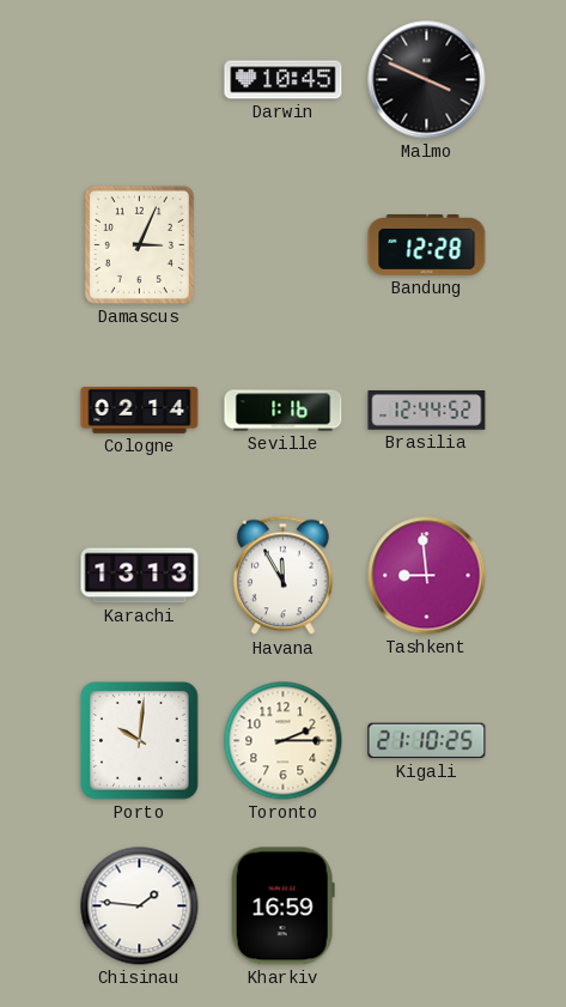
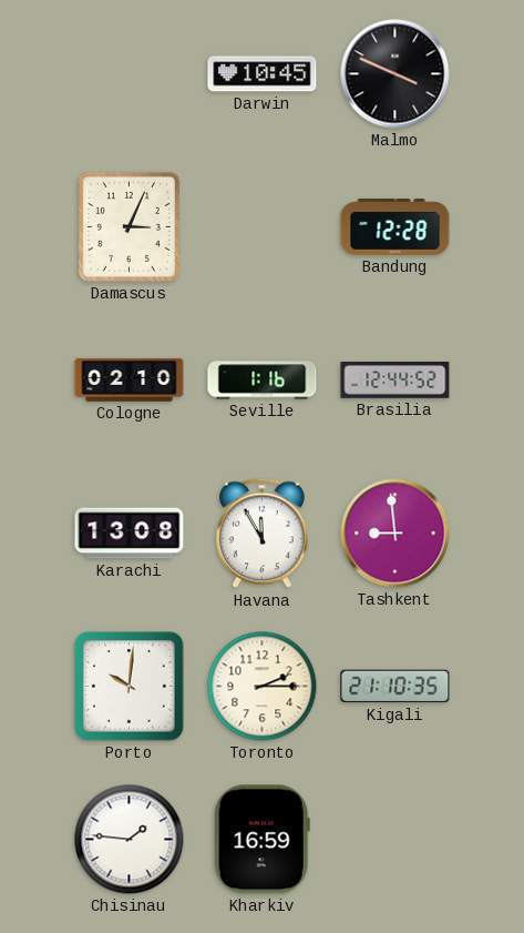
Cologne: 02:14 -> 02:10
Karachi: 13:13 -> 13:08
Kigali: 21:10:25 -> 21:10:35
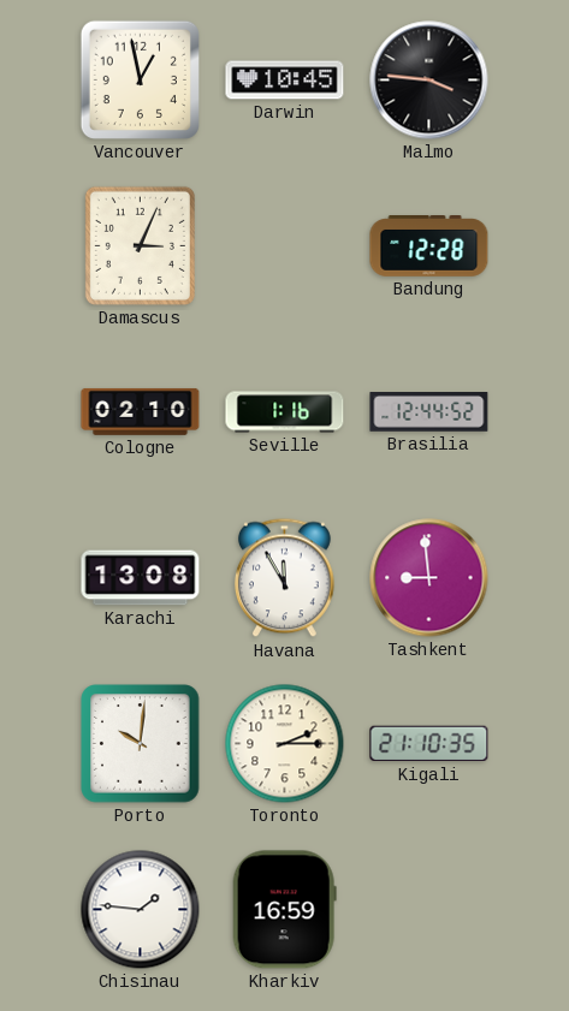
Vancouver: none -> 12:58
Malmo: 3:49 -> 3:46
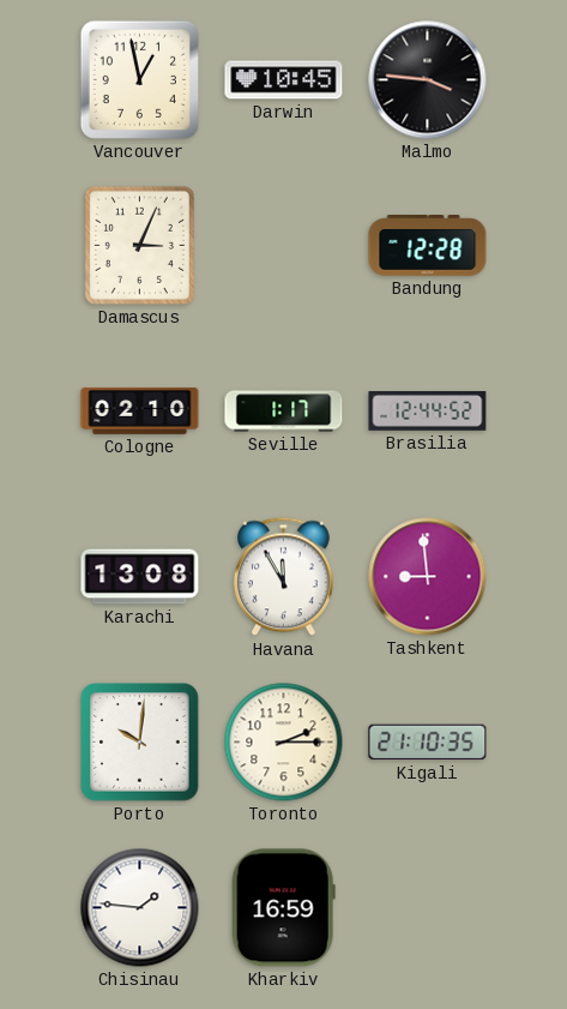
Seville: 1:16 -> 1:17
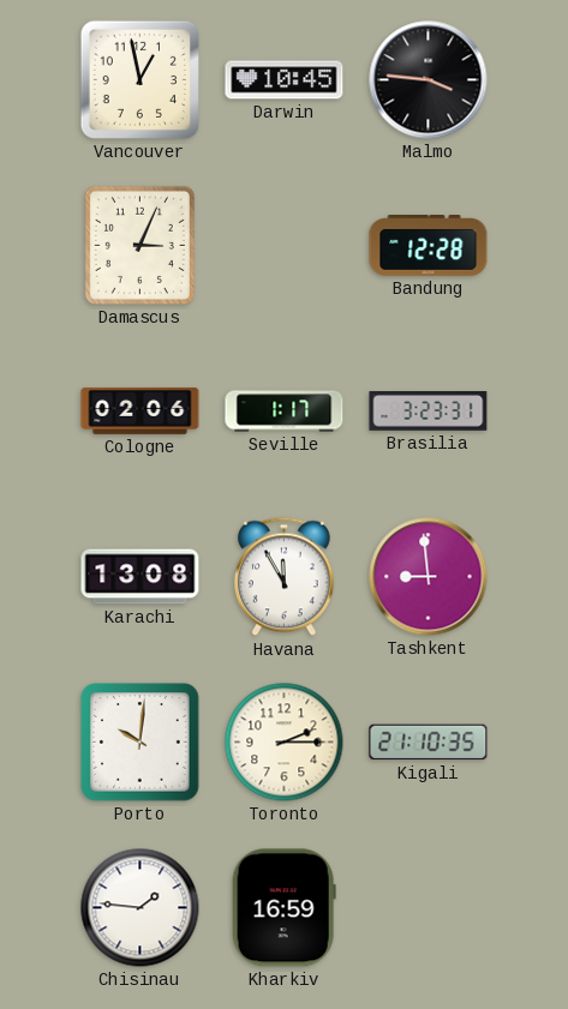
Cologne: 02:10 -> 02:06
Brasilia: 12:44 -> 3:23
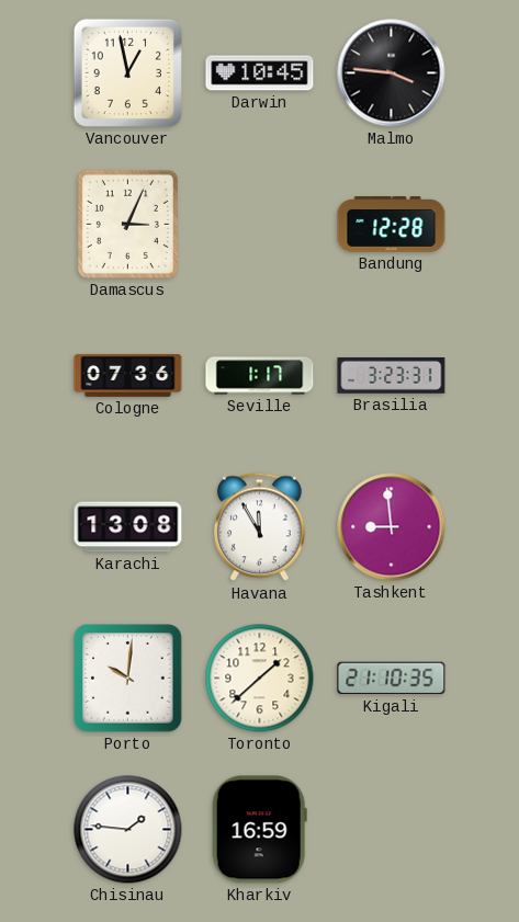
Cologne: 02:06 -> 07:36
Toronto: 2:15 -> 1:38
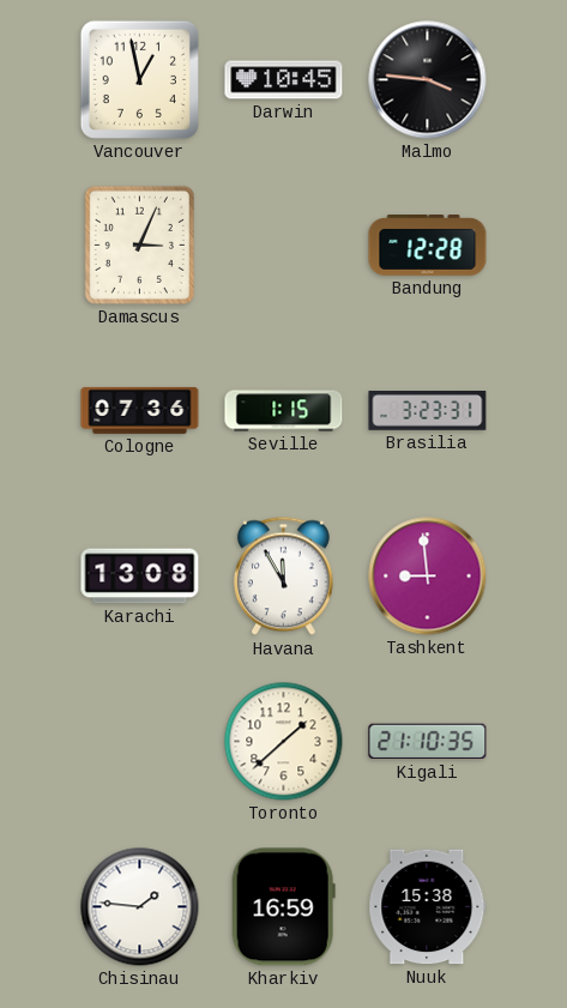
Seville: 1:17 -> 1:15
Porto: 10:01 -> none
Nuuk: none -> 15:38
